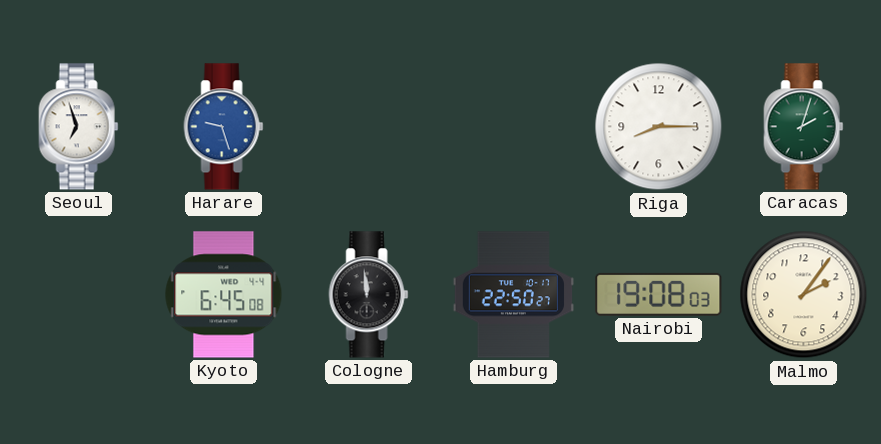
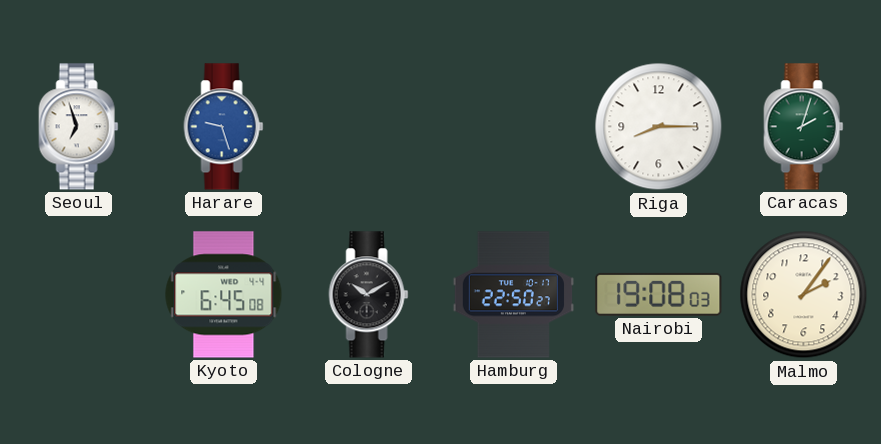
Cologne: 11:59 -> 10:10
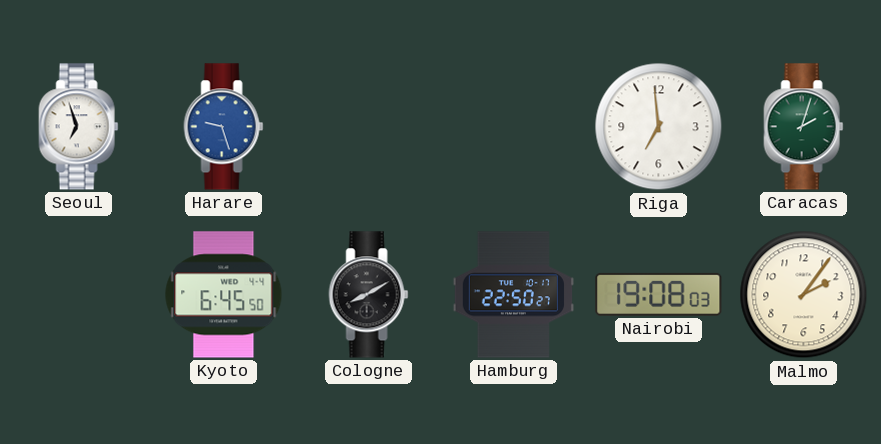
Riga: 8:15 -> 6:59
Kyoto: 6:45:08 -> 6:45:50
Cologne: 10:10 -> 8:10
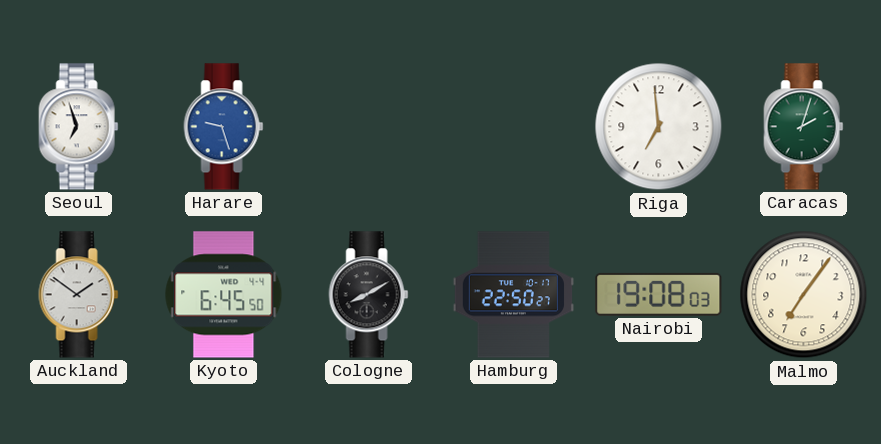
Auckland: none -> 1:51
Malmo: 2:06 -> 7:06
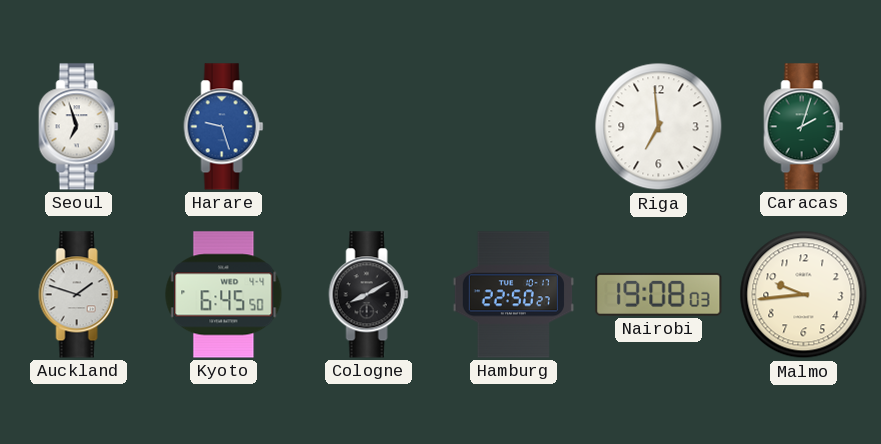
Auckland: 1:51 -> 1:48
Malmo: 7:06 -> 9:44
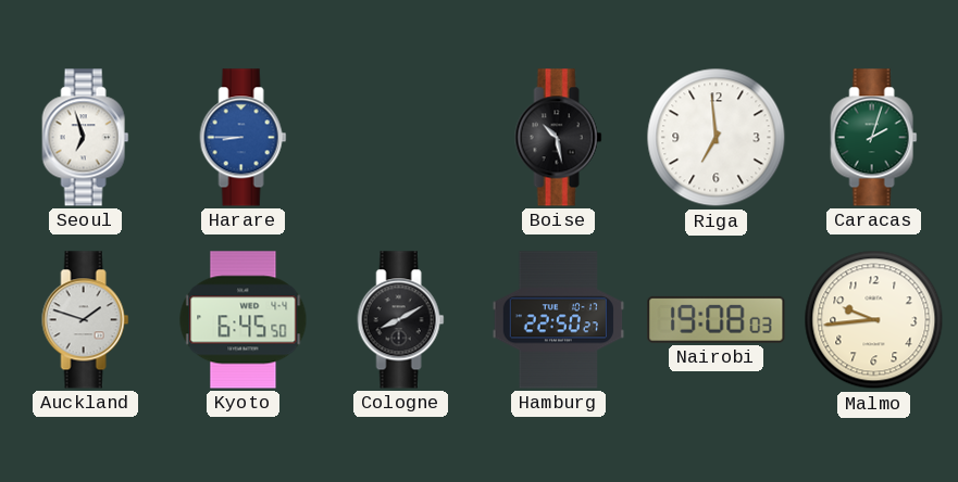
Harare: 9:27 -> 8:45
Boise: none -> 10:28
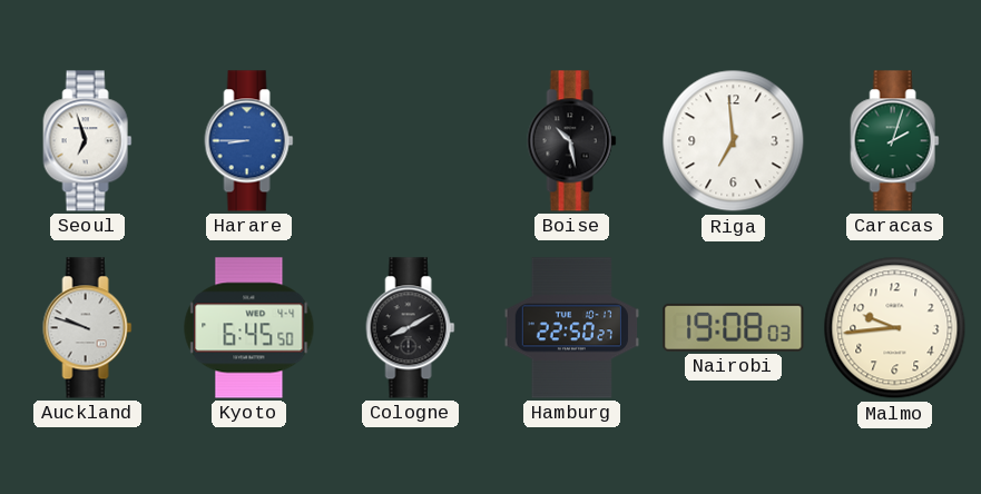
Auckland: 1:48 -> 9:48
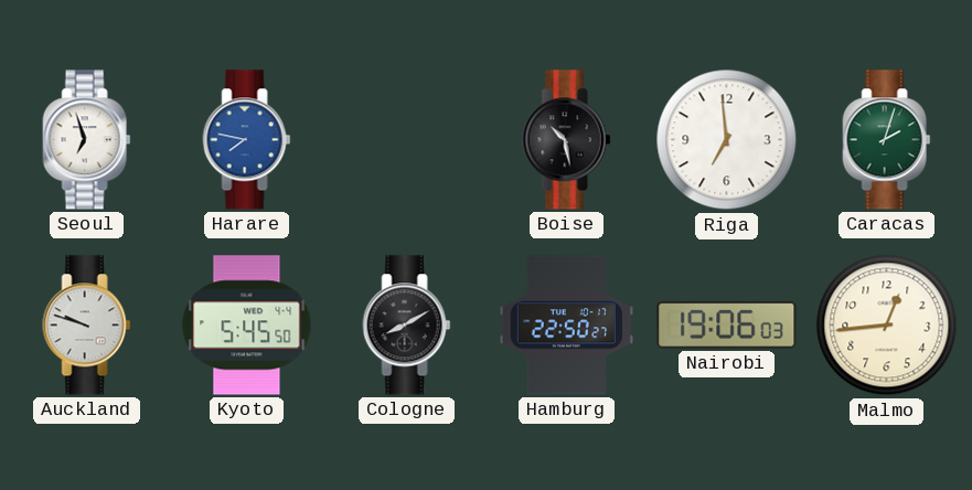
Harare: 8:45 -> 7:47
Kyoto: 6:45 -> 5:45
Nairobi: 19:08 -> 19:06
Malmo: 9:44 -> 12:44
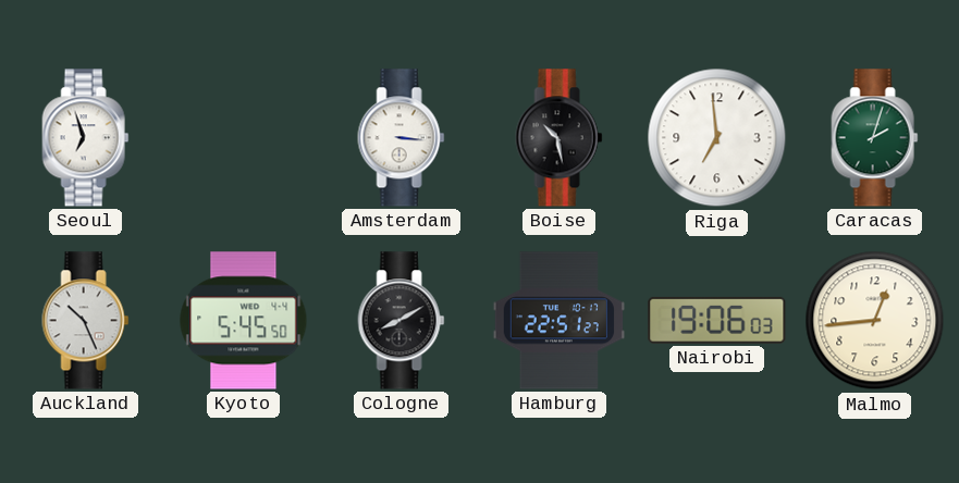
Harare: 7:47 -> none
Amsterdam: none -> 3:16
Auckland: 9:48 -> 10:26
Hamburg: 22:50 -> 22:51
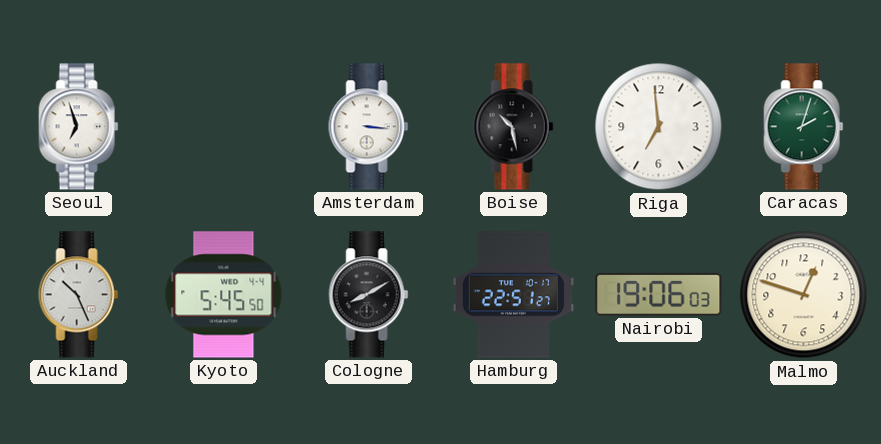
Malmo: 12:44 -> 12:48
